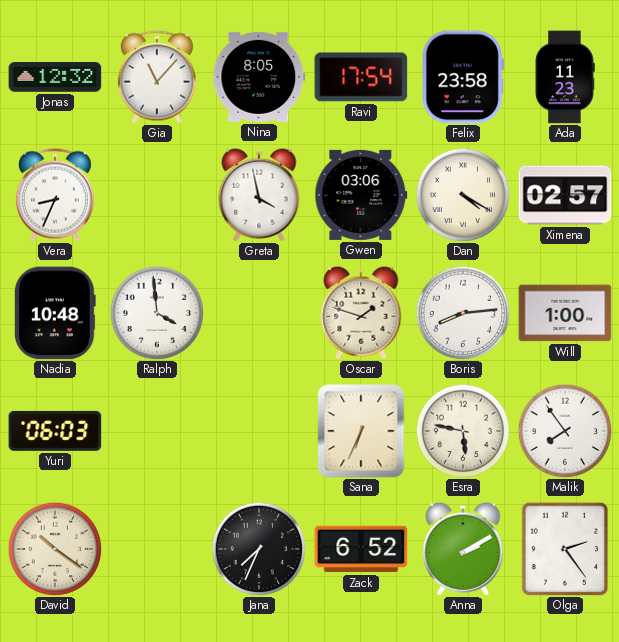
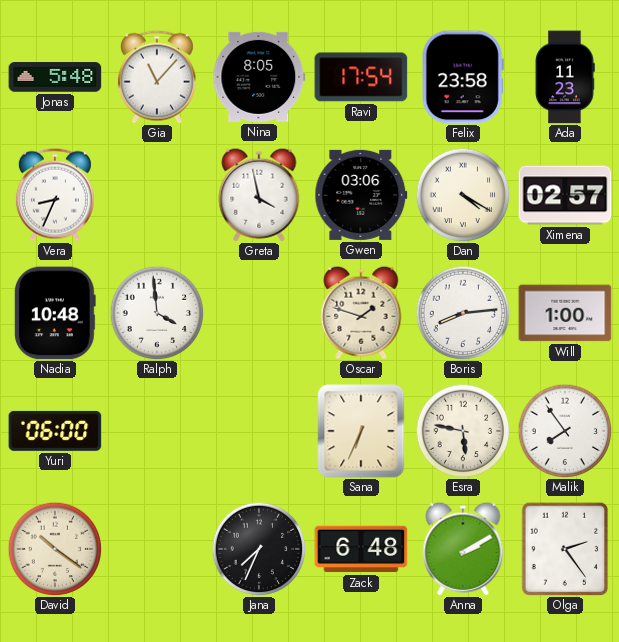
Jonas: 12:32 -> 5:48
Yuri: 06:03 -> 06:00
Zack: 6:52 -> 6:48
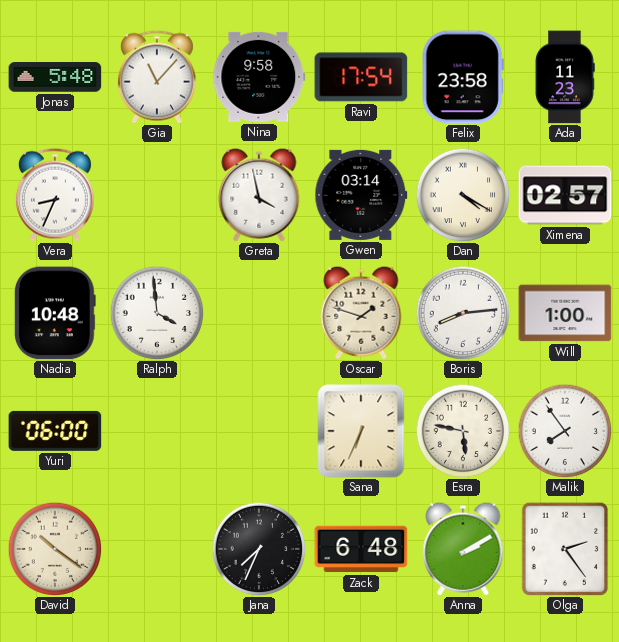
Nina: 8:05 -> 9:58
Gwen: 03:06 -> 03:14
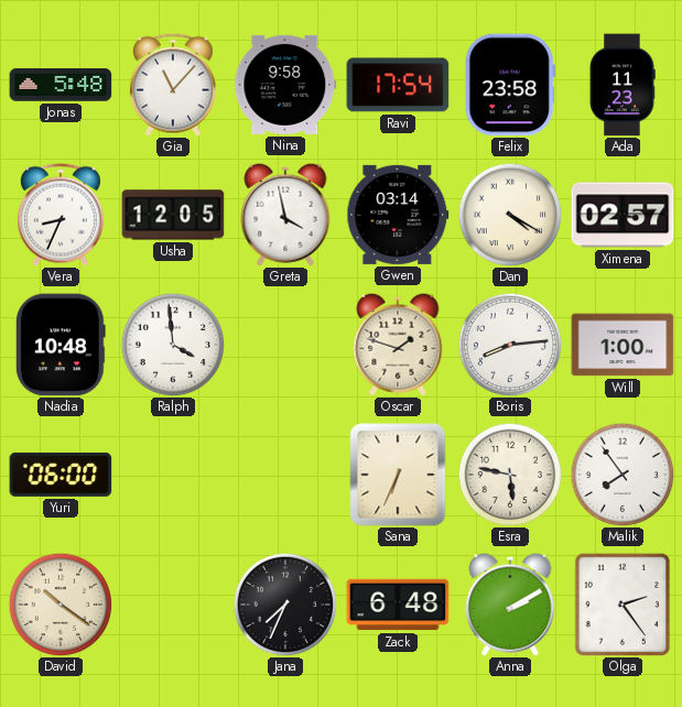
Usha: none -> 12:05
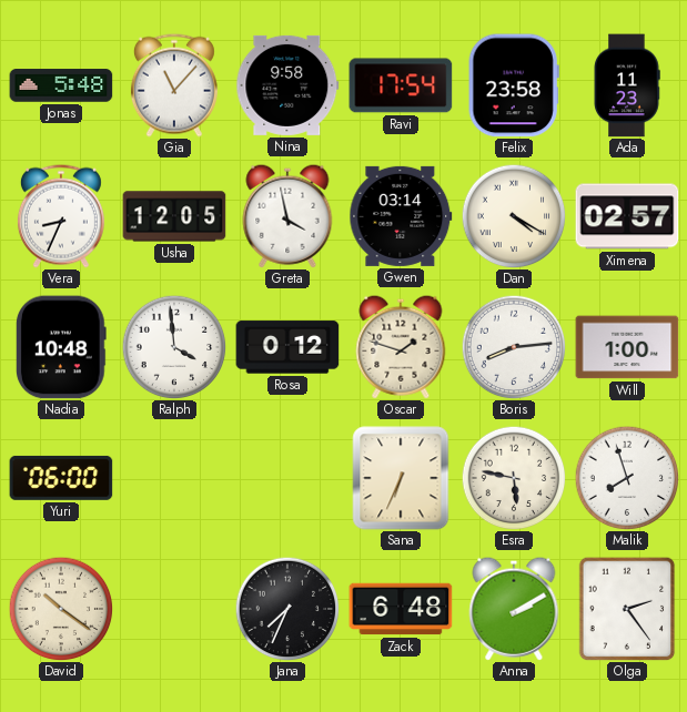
Rosa: none -> 0:12
Malik: 7:54 -> 7:57
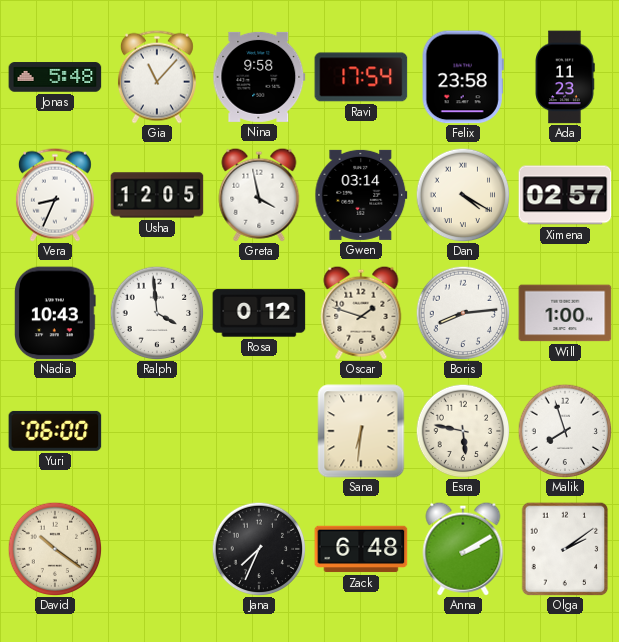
Nadia: 10:48 -> 10:43
Sana: 6:34 -> 6:31
Olga: 2:24 -> 2:09
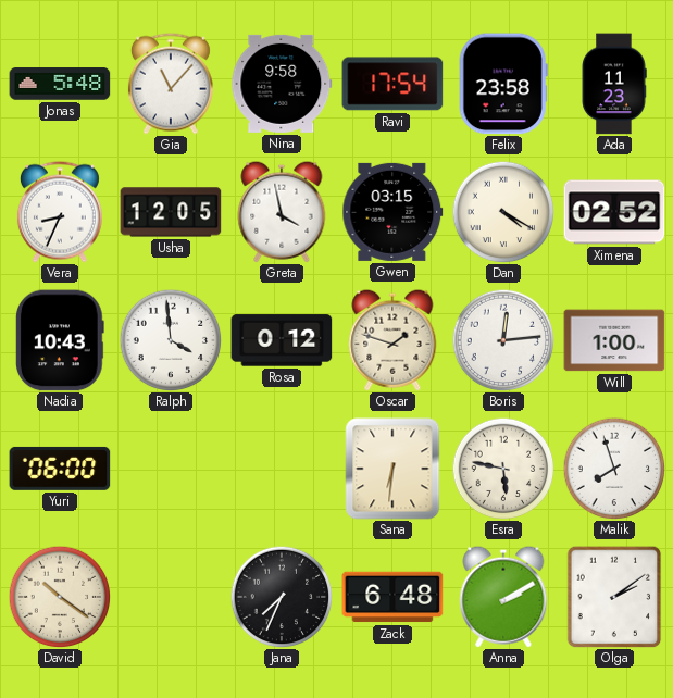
Gwen: 03:14 -> 03:15
Ximena: 02:57 -> 02:52
Boris: 8:14 -> 12:14
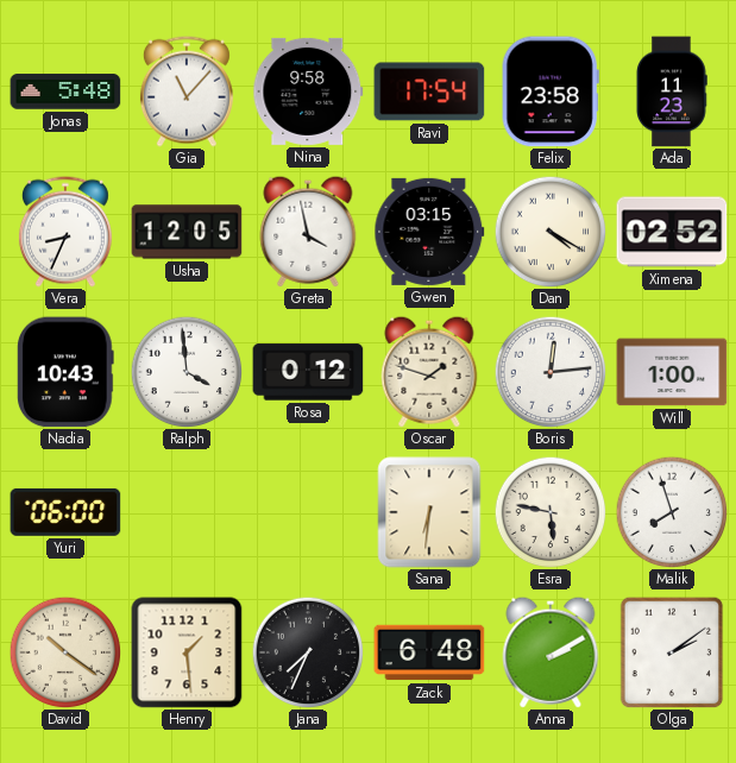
Henry: none -> 1:29
